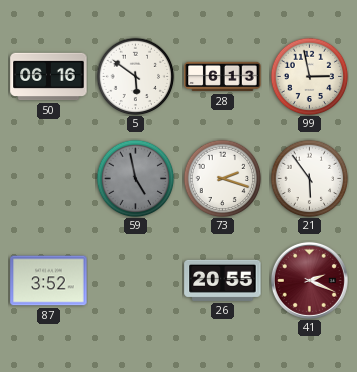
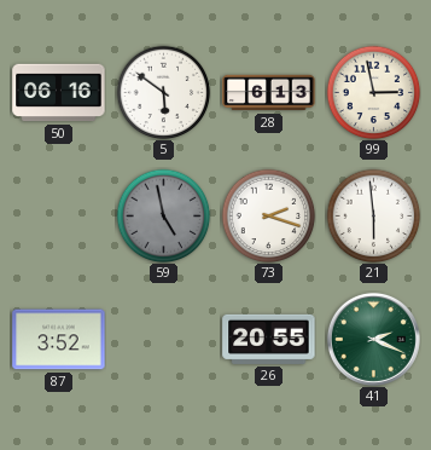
21: 5:54 -> 5:59
41 dial: burgundy -> green
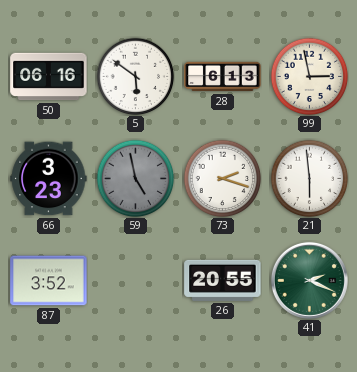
66: none -> 3:23
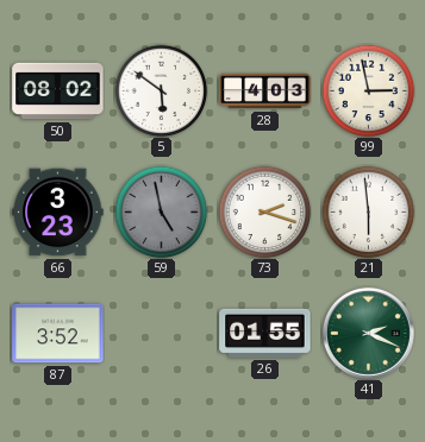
50: 06:16 -> 08:02
28: 6:13 -> 4:03
26: 20:55 -> 01:55
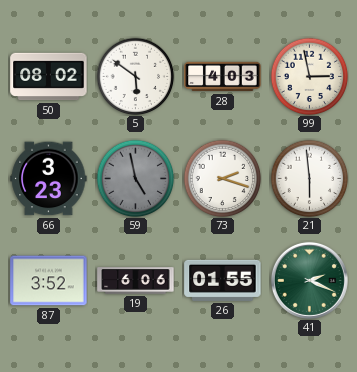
19: none -> 6:06
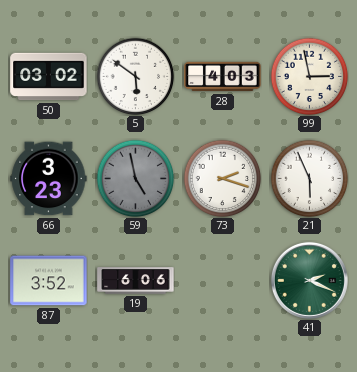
50: 08:02 -> 03:02
21: 5:59 -> 5:56
26: 01:55 -> none
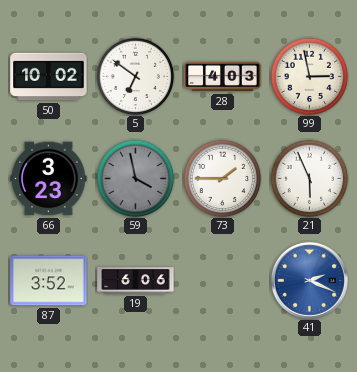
50: 03:02 -> 10:02
5: 5:51 -> 6:51
59: 4:58 -> 3:58
73: 2:18 -> 1:45
41 dial: green -> blue
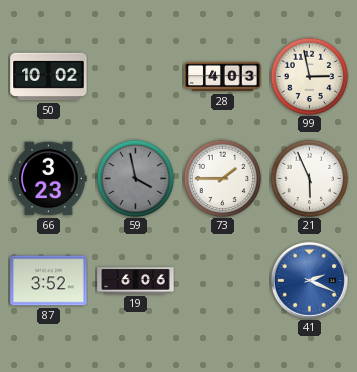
5: 6:51 -> none
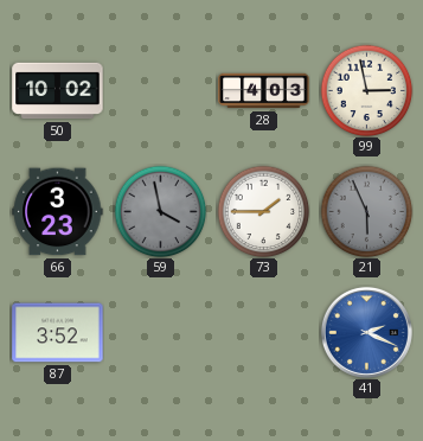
21 dial: white -> grey
19: 6:06 -> none
